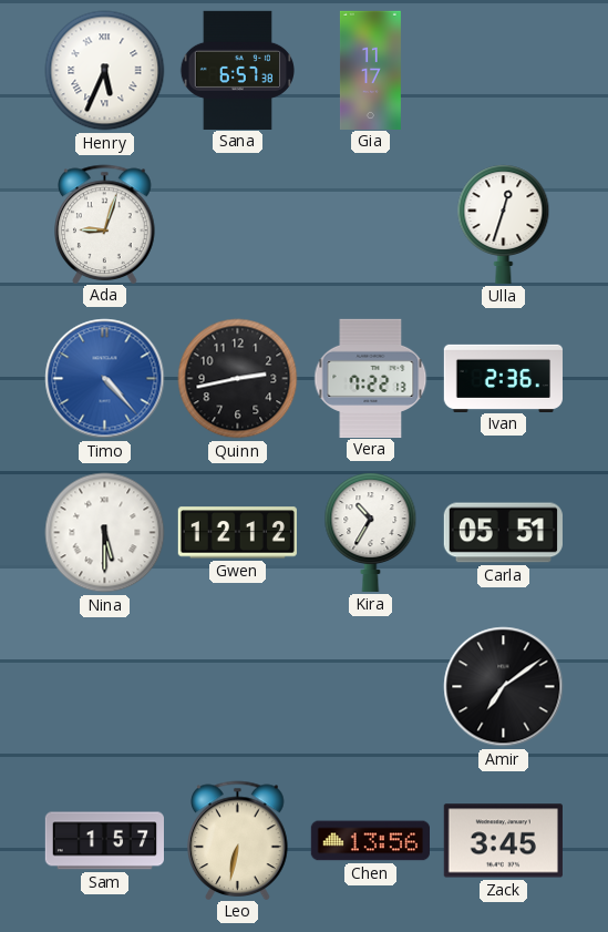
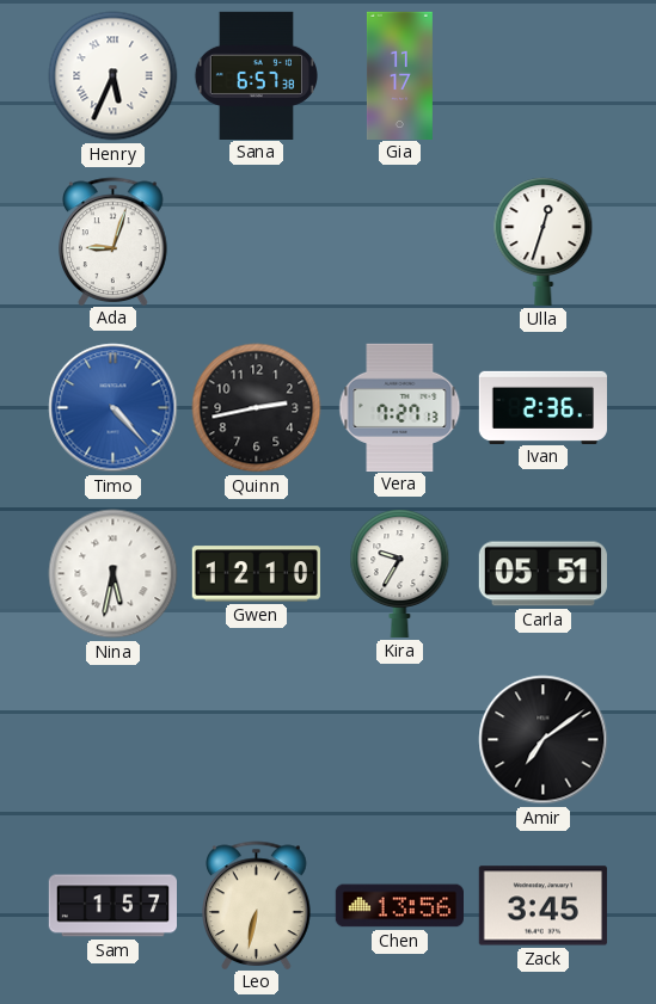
Vera: 7:22 -> 7:27
Nina: 5:30 -> 5:32
Gwen: 12:12 -> 12:10
Kira: 10:35 -> 9:35
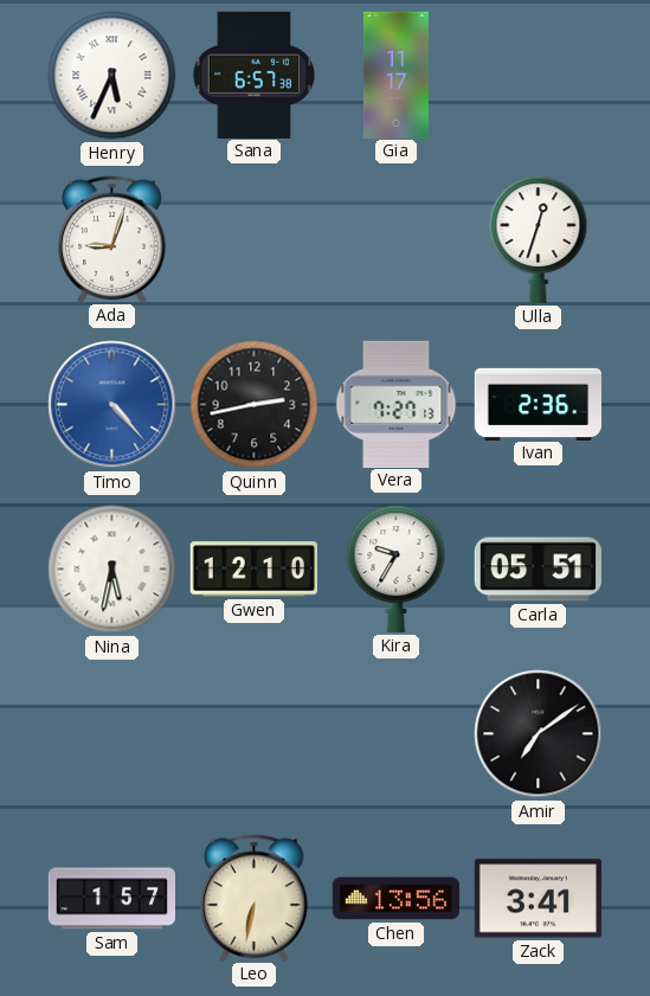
Zack: 3:45 -> 3:41
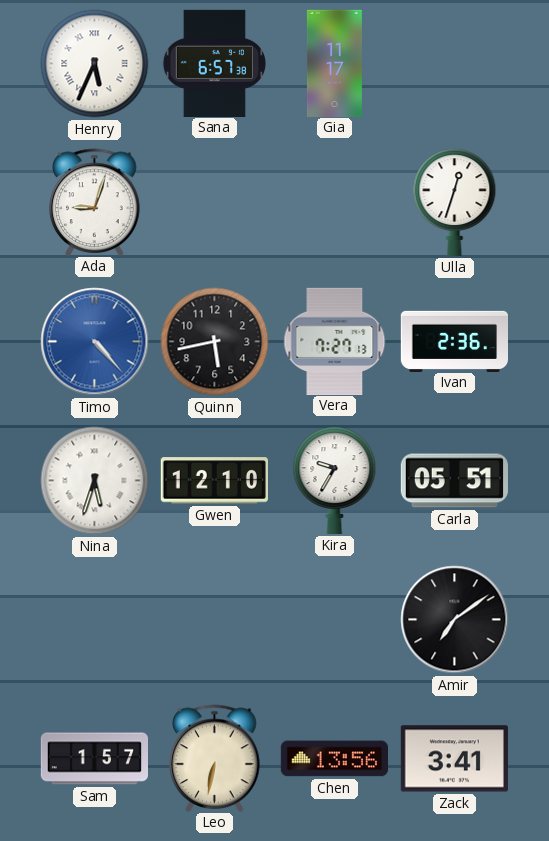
Quinn: 2:43 -> 5:43
Nina: 5:32 -> 5:33
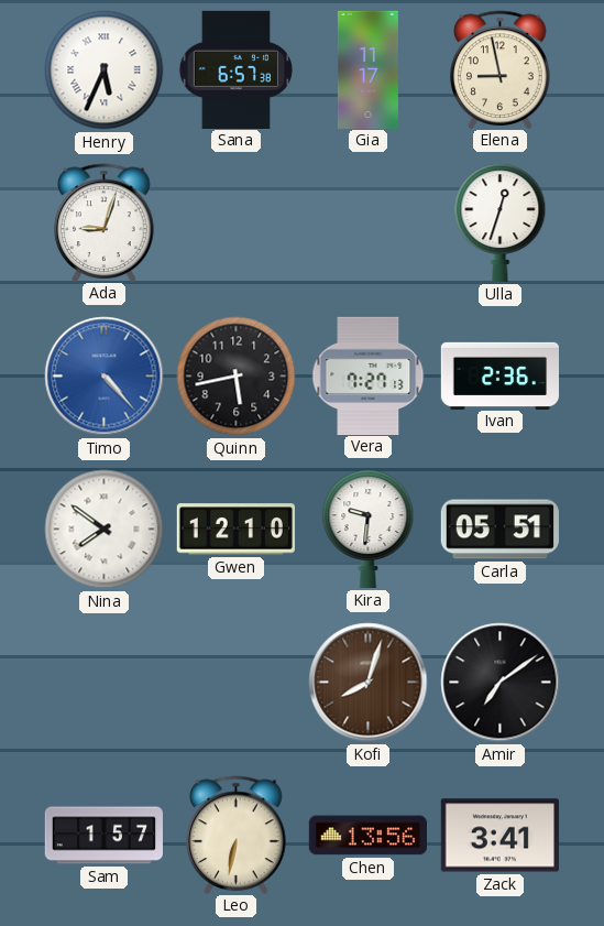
Elena: none -> 8:58
Nina: 5:33 -> 7:51
Kira: 9:35 -> 9:31
Kofi: none -> 8:03
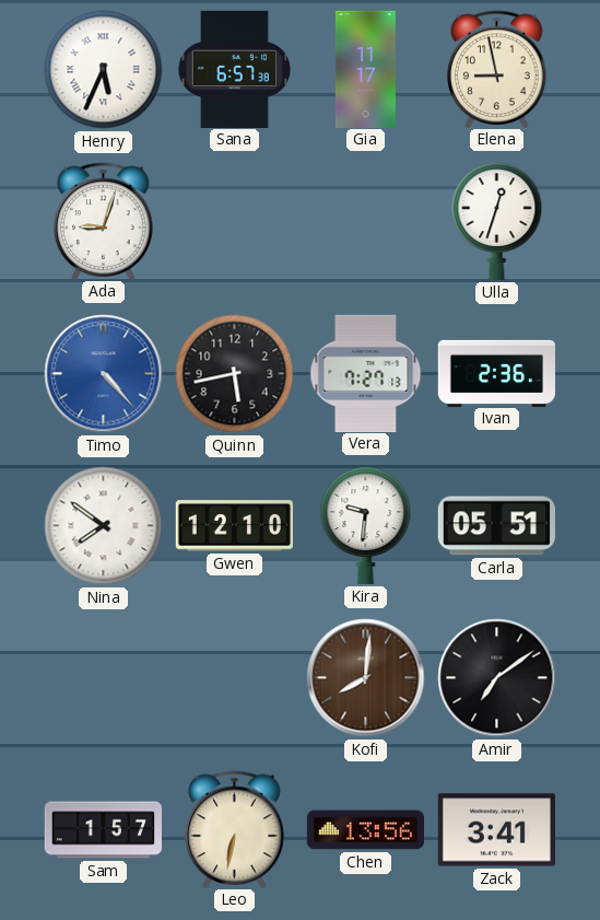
Kofi: 8:03 -> 8:01
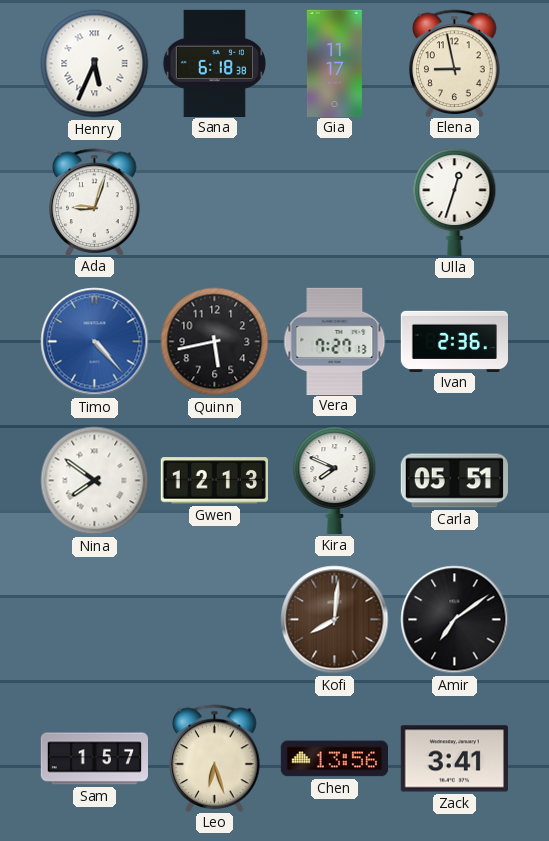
Sana: 6:57 -> 6:18
Gwen: 12:10 -> 12:13
Kira: 9:31 -> 7:49
Leo: 6:32 -> 6:27
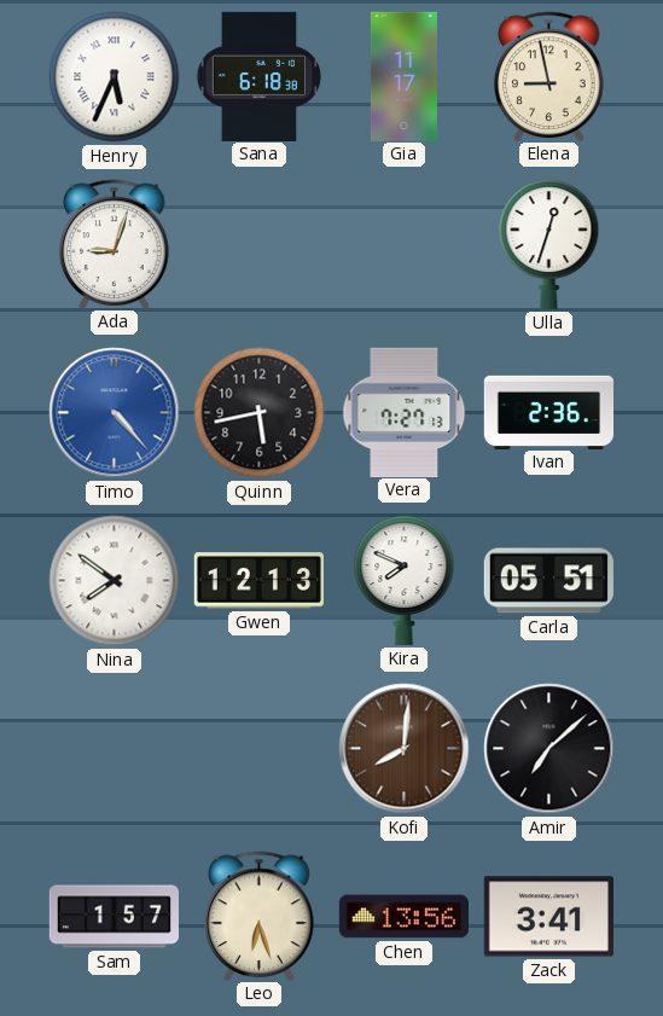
Amir: 7:09 -> 7:08
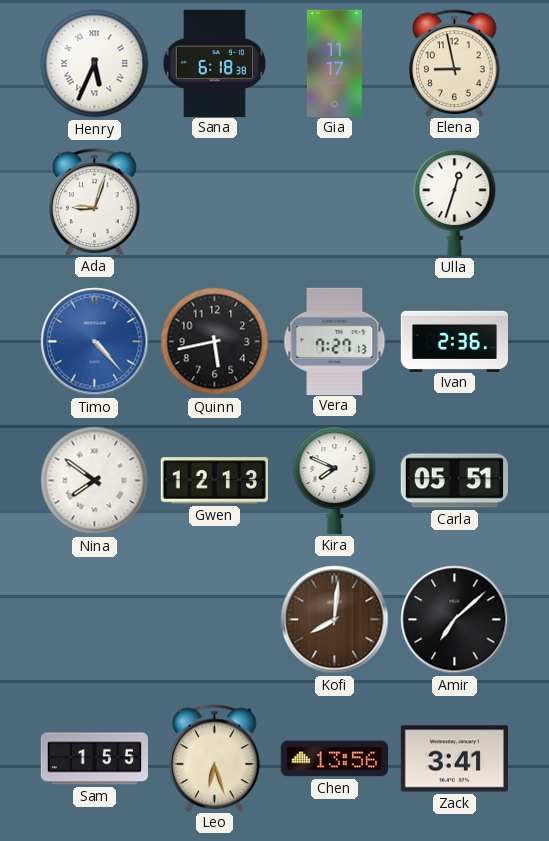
Sam: 1:57 -> 1:55
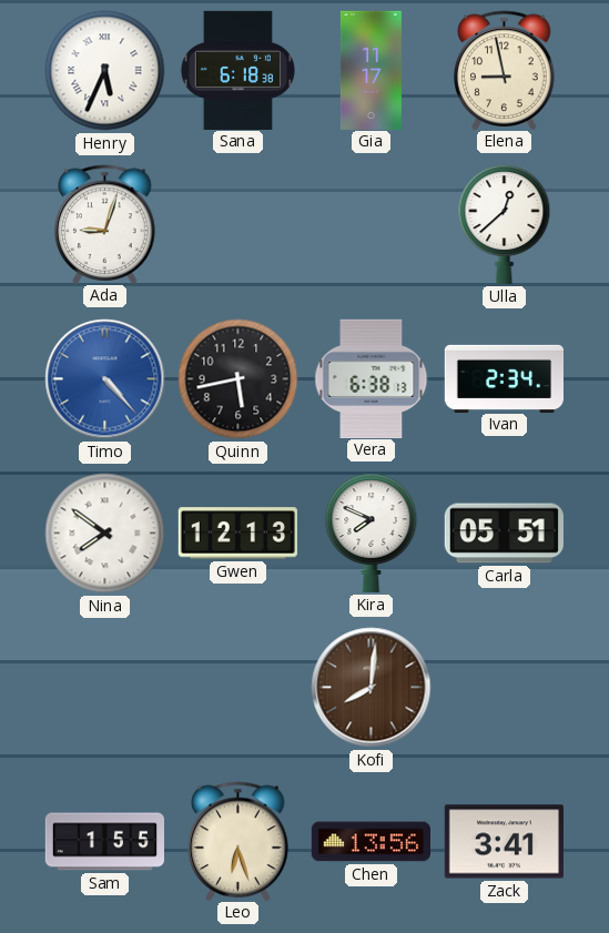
Ulla: 12:33 -> 12:38
Vera: 7:27 -> 6:38
Ivan: 2:36 -> 2:34
Amir: 7:08 -> none
